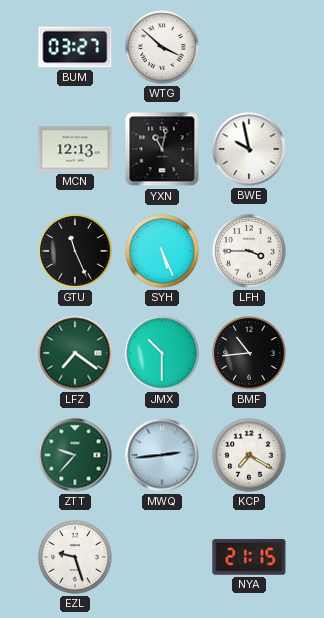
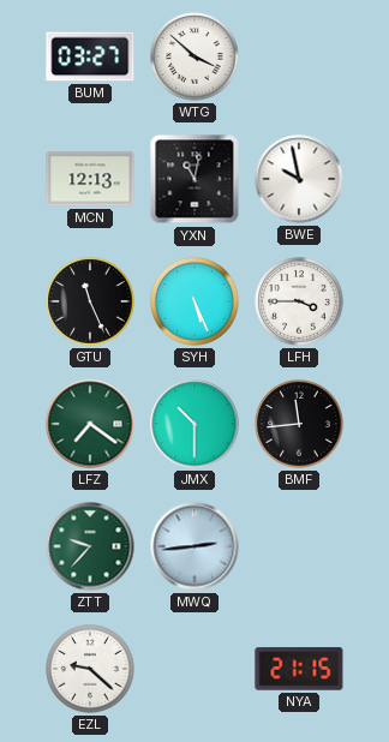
BMF: 10:44 -> 11:44
KCP: 7:20 -> none
EZL: 9:27 -> 9:22
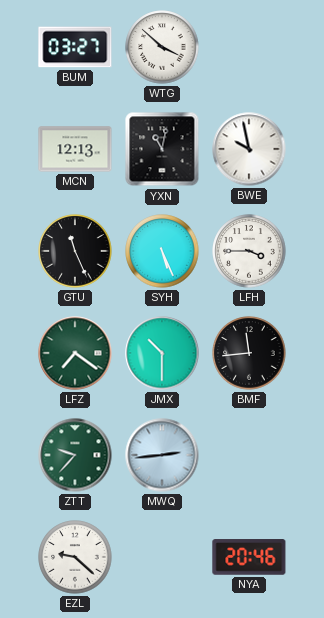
NYA: 21:15 -> 20:46
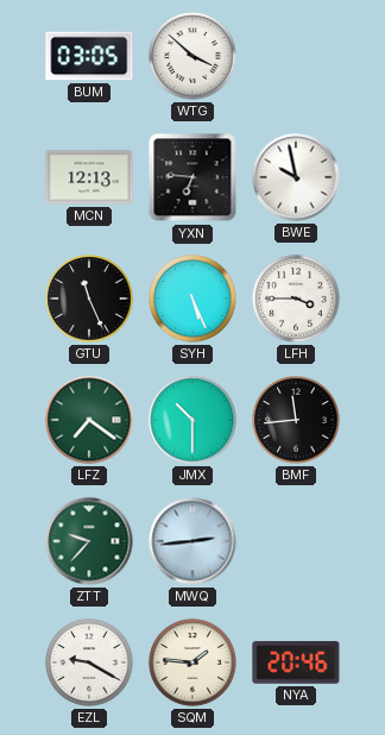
BUM: 03:27 -> 03:05
YXN: 11:02 -> 6:46
EZL: 9:22 -> 9:20
SQM: none -> 1:46
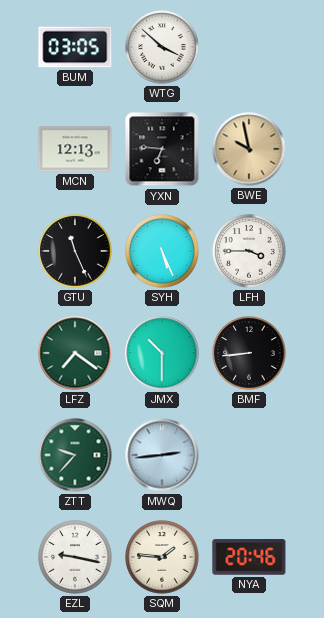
BWE dial: white -> champagne
BMF: 11:44 -> 8:44
EZL: 9:20 -> 9:17
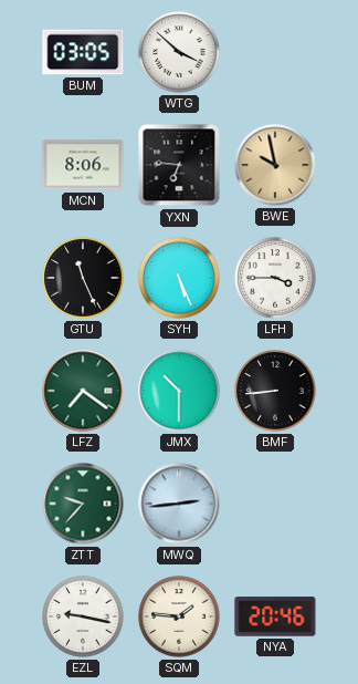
MCN: 12:13 -> 8:06
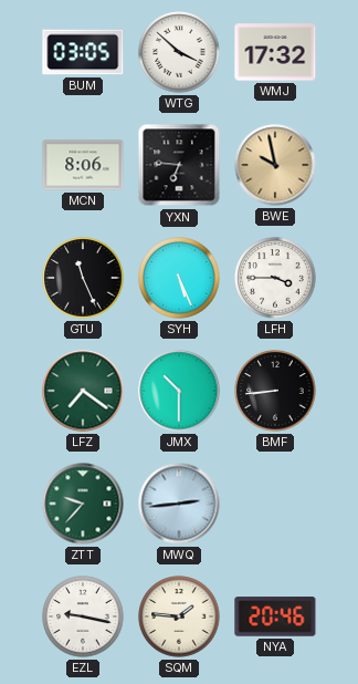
WMJ: none -> 17:32
